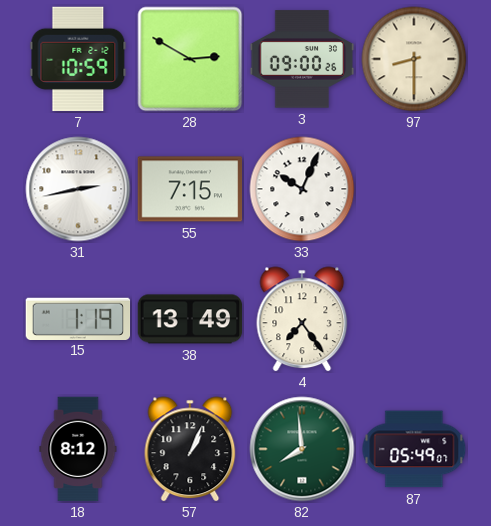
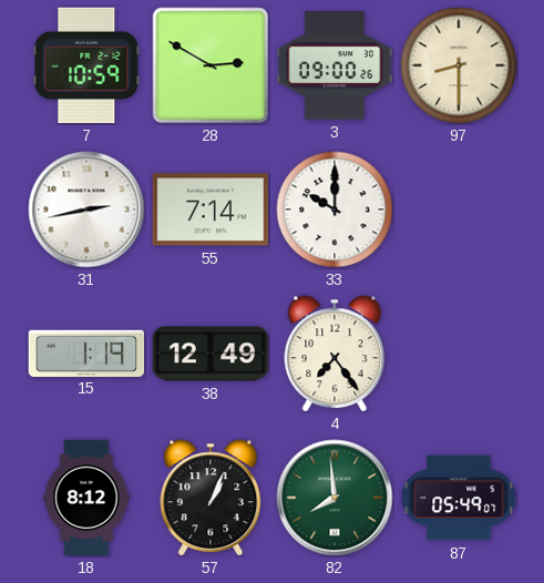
55: 7:15 -> 7:14
33: 10:04 -> 10:00
38: 13:49 -> 12:49
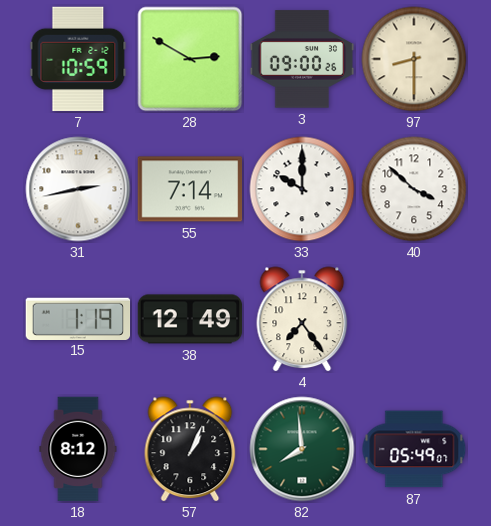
40: none -> 3:52
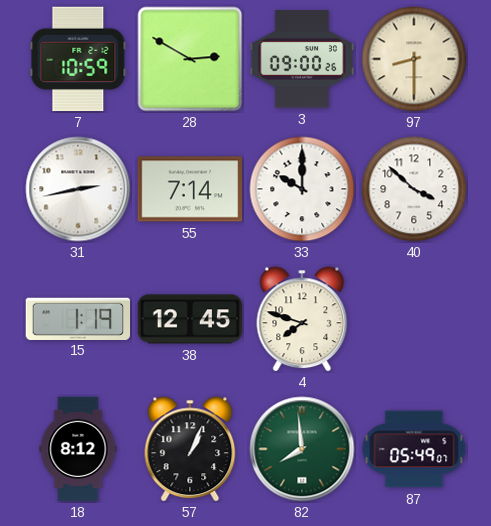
38: 12:49 -> 12:45
4: 7:24 -> 7:48
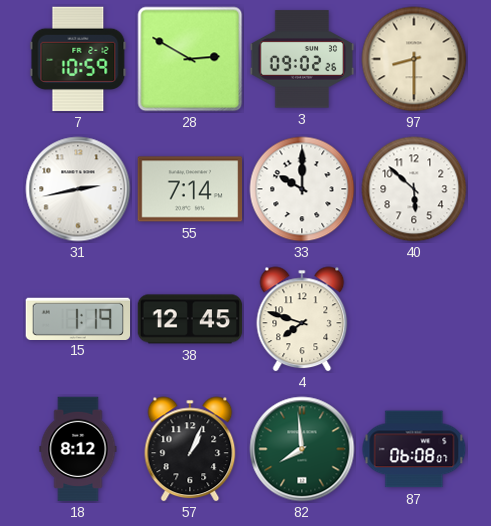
3: 09:00 -> 09:02
40: 3:52 -> 5:52
87: 05:49 -> 06:08
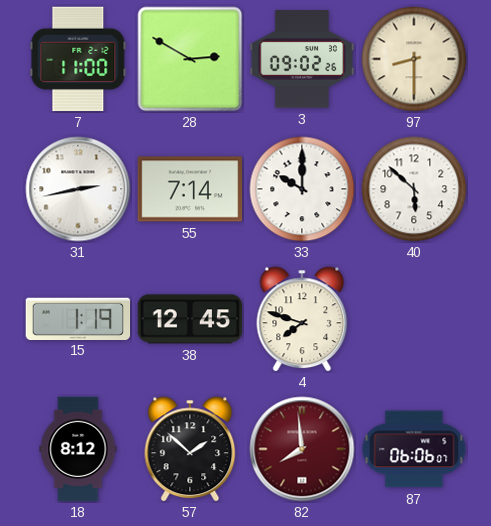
7: 10:59 -> 11:00
57: 1:04 -> 1:52
82 dial: green -> burgundy
87: 06:08 -> 06:06
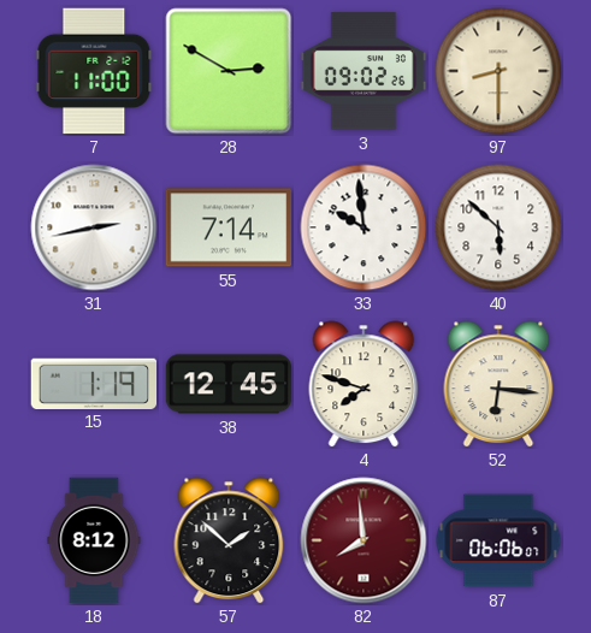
33: 10:00 -> 9:59
52: none -> 6:16
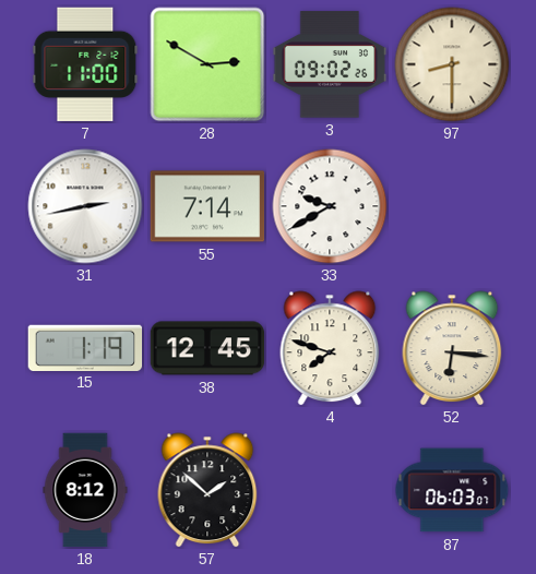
33: 9:59 -> 9:40
40: 5:52 -> none
82: 7:59 -> none
87: 06:06 -> 06:03
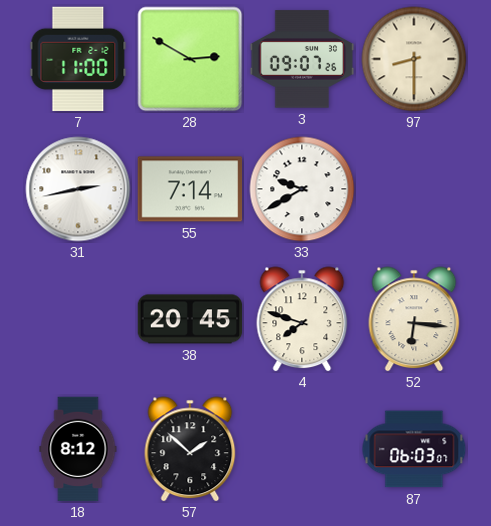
3: 09:02 -> 09:07
15: 1:19 -> none
38: 12:45 -> 20:45
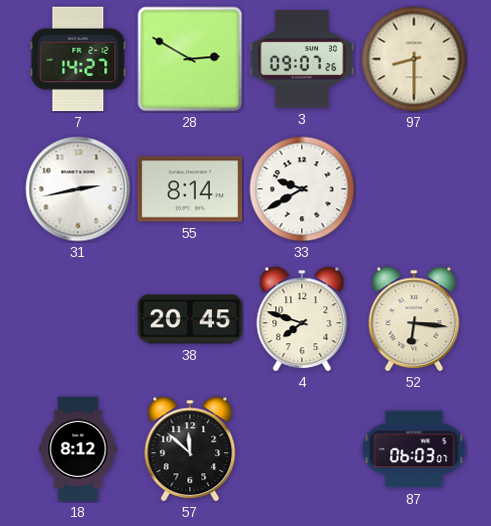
7: 11:00 -> 14:27
55: 7:14 -> 8:14
57: 1:52 -> 11:52
